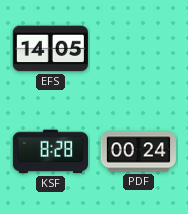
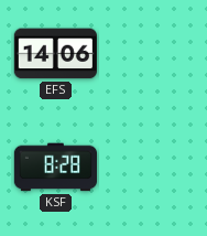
EFS: 14:05 -> 14:06
PDF: 00:24 -> none
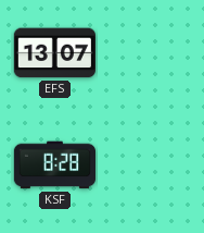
EFS: 14:06 -> 13:07
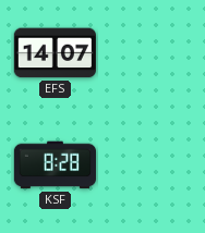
EFS: 13:07 -> 14:07
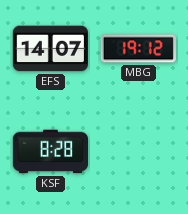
MBG: none -> 19:12
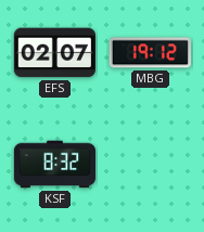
EFS: 14:07 -> 02:07
KSF: 8:28 -> 8:32
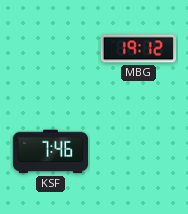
EFS: 02:07 -> none
KSF: 8:32 -> 7:46
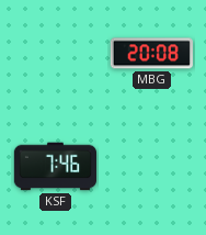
MBG: 19:12 -> 20:08
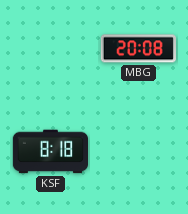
KSF: 7:46 -> 8:18
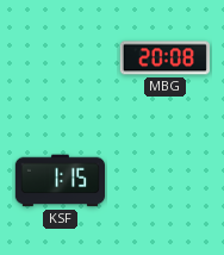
KSF: 8:18 -> 1:15
